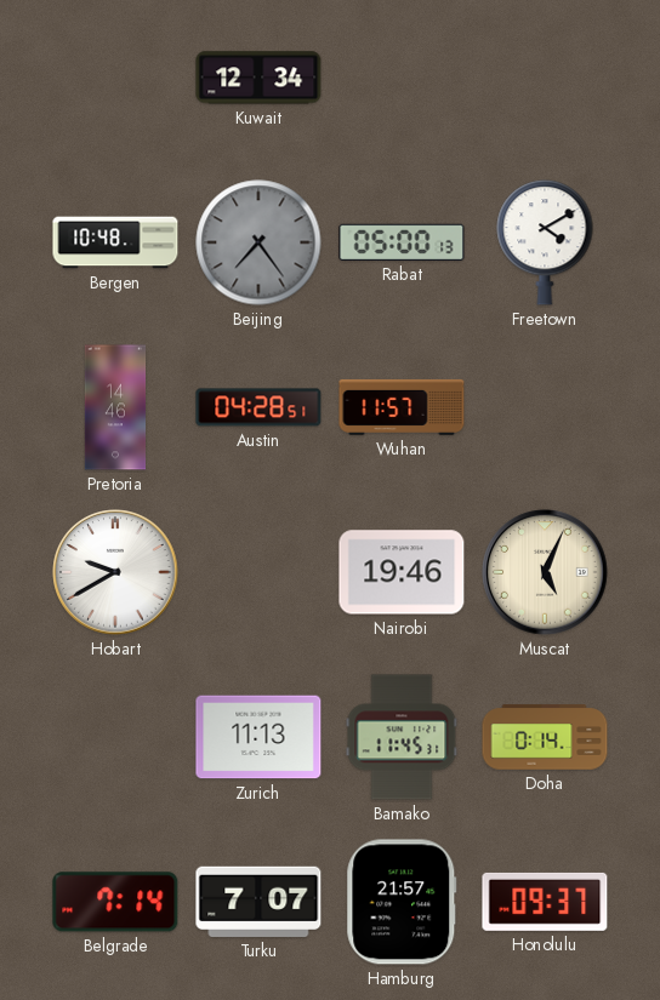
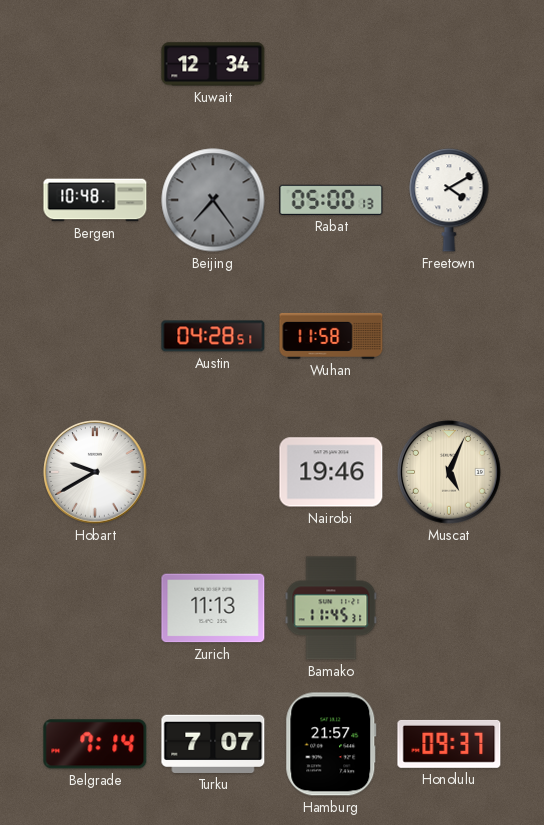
Pretoria: 14:46 -> none
Wuhan: 11:57 -> 11:58
Doha: 0:14 -> none
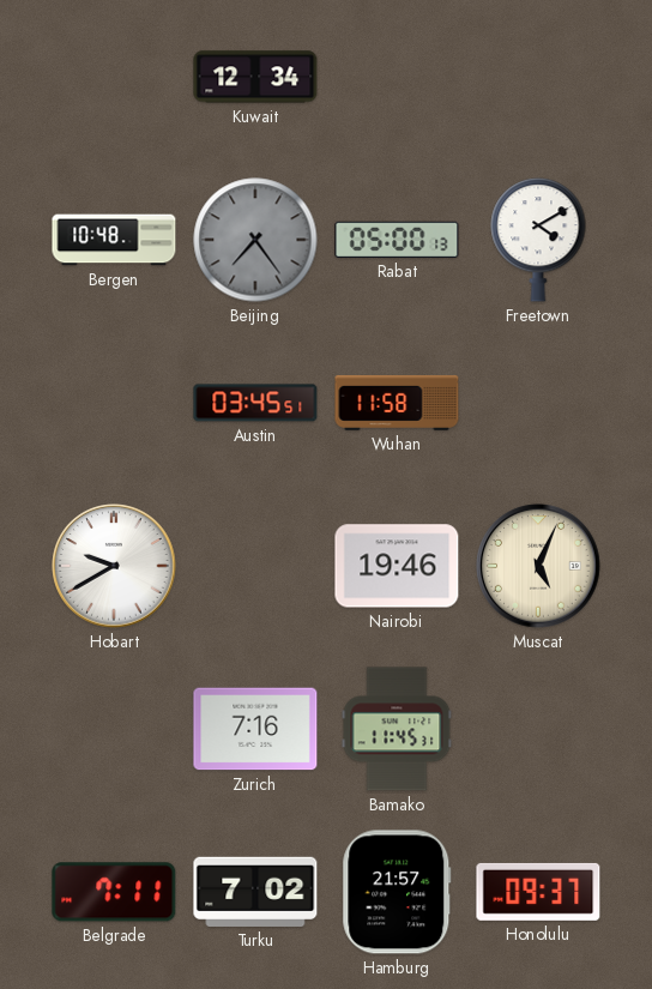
Austin: 04:28 -> 03:45
Zurich: 11:13 -> 7:16
Belgrade: 7:14 -> 7:11
Turku: 7:07 -> 7:02
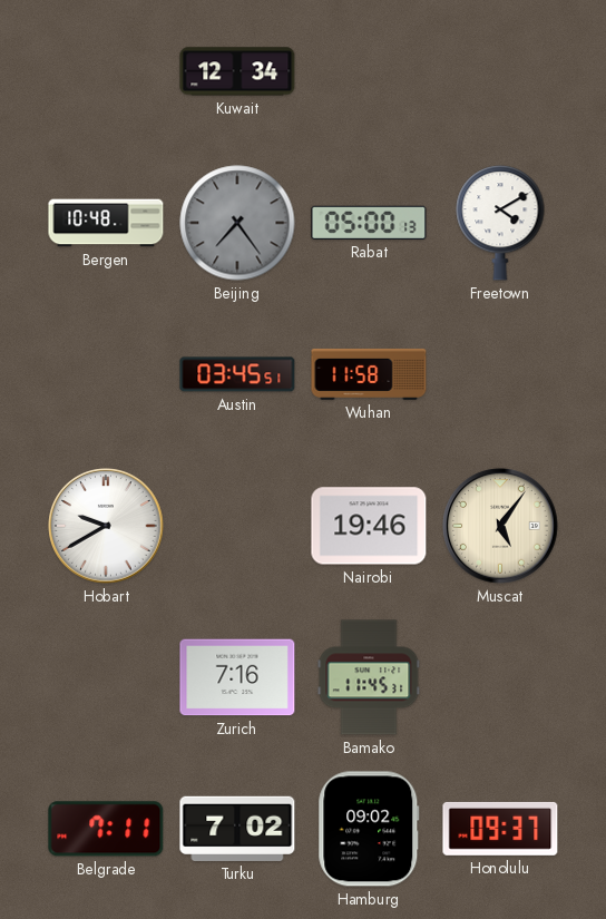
Muscat: 5:04 -> 5:06
Hamburg: 21:57 -> 09:02
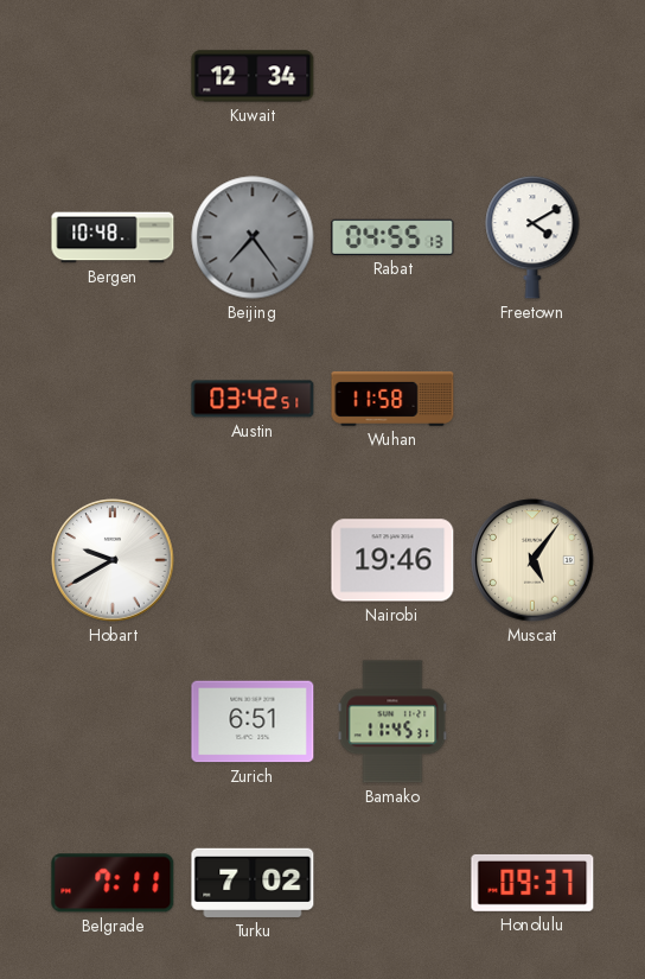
Rabat: 05:00 -> 04:55
Austin: 03:45 -> 03:42
Zurich: 7:16 -> 6:51
Hamburg: 09:02 -> none
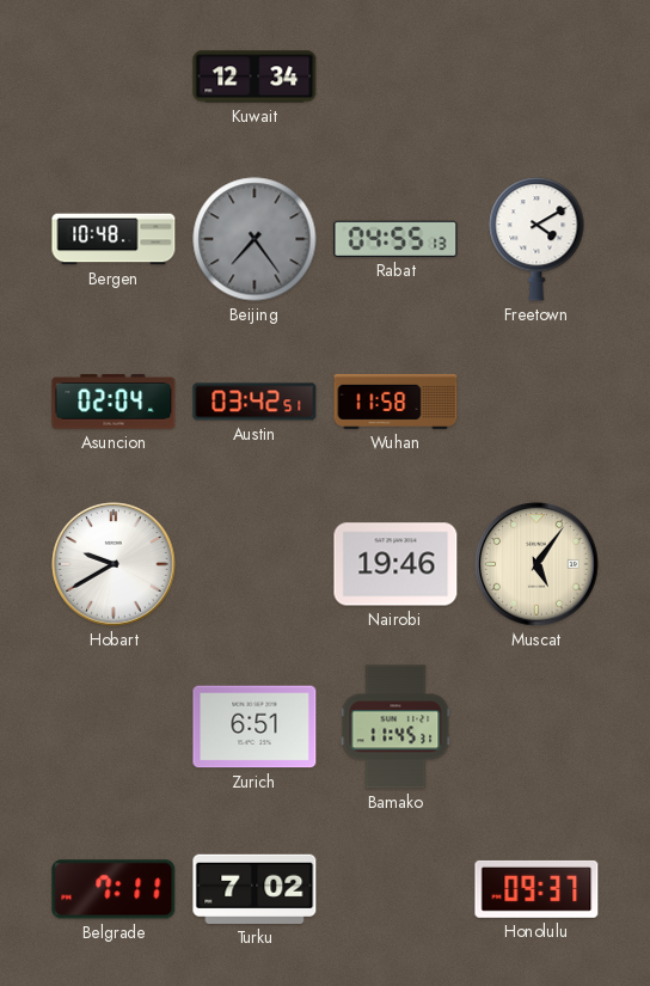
Asuncion: none -> 02:04
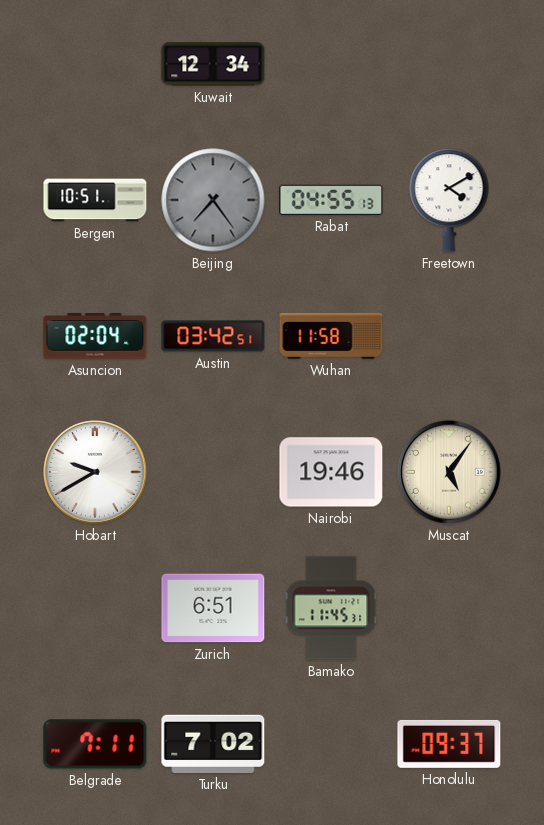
Bergen: 10:48 -> 10:51
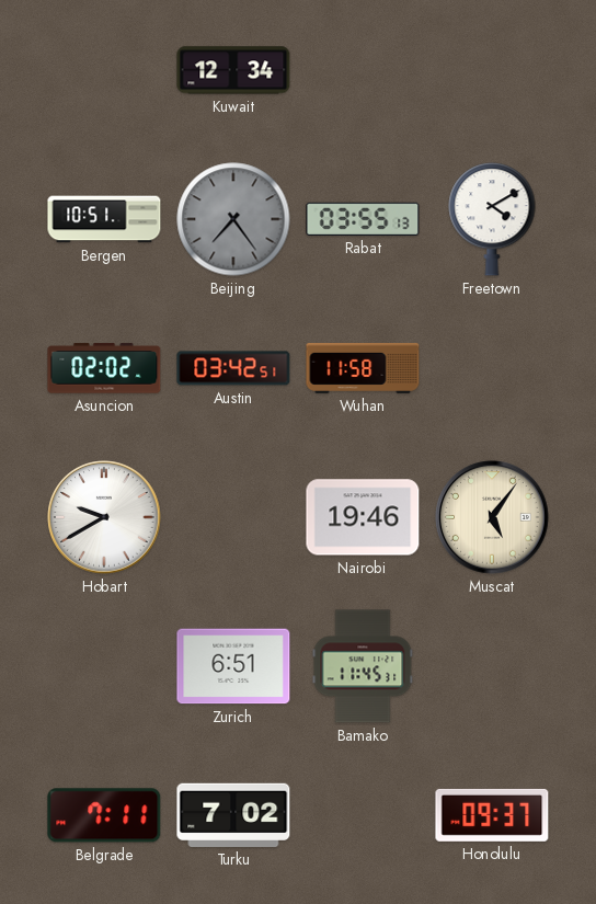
Rabat: 04:55 -> 03:55
Asuncion: 02:04 -> 02:02
